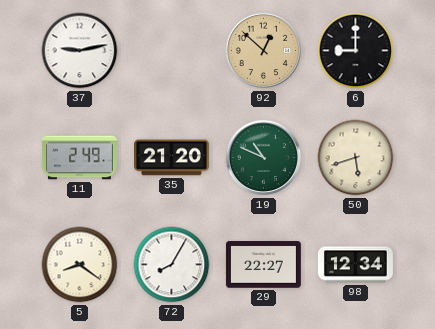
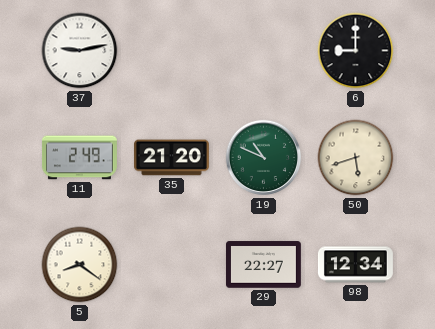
92: 12:52 -> none
72: 8:05 -> none
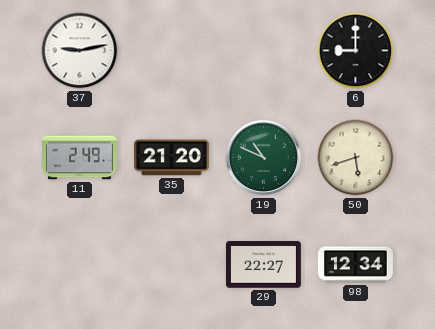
5: 8:21 -> none
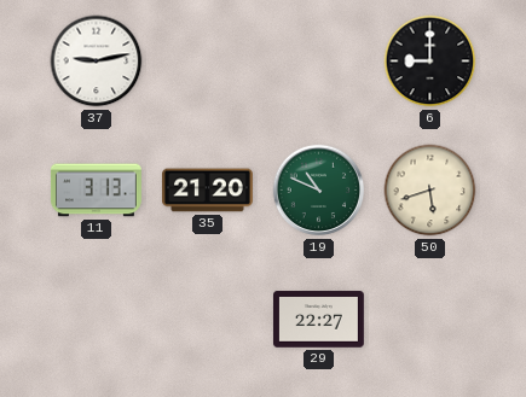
11: 2:49 -> 3:13
98: 12:34 -> none
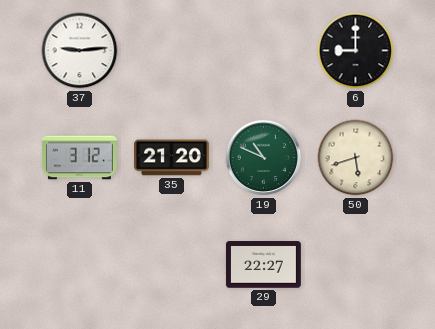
37: 9:13 -> 9:14
11: 3:13 -> 3:12
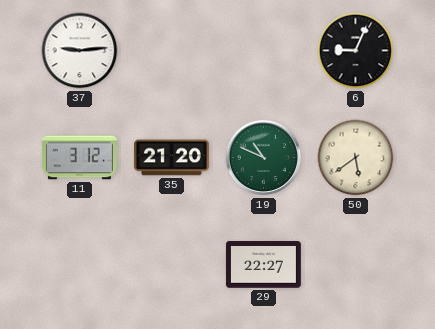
6: 9:00 -> 9:04
50: 5:42 -> 5:39
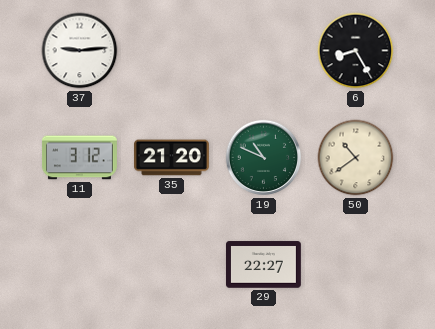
6: 9:04 -> 8:25
50: 5:39 -> 10:39
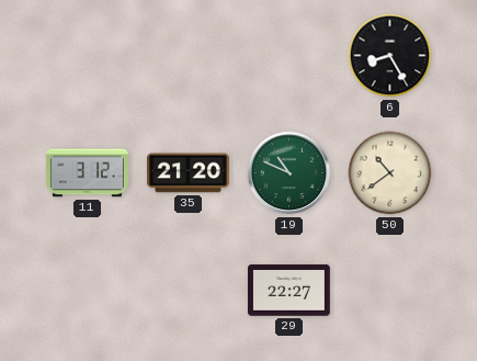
37: 9:14 -> none
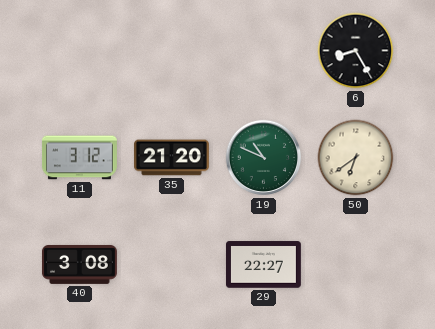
50: 10:39 -> 6:39
40: none -> 3:08
